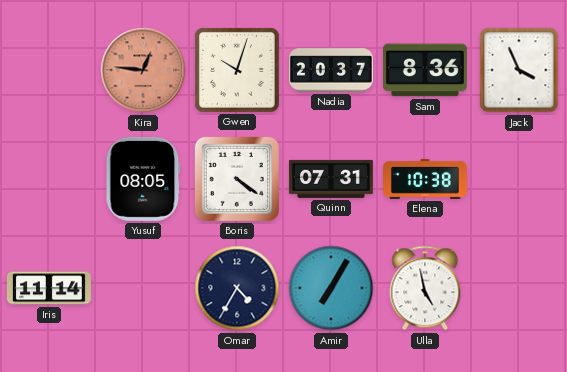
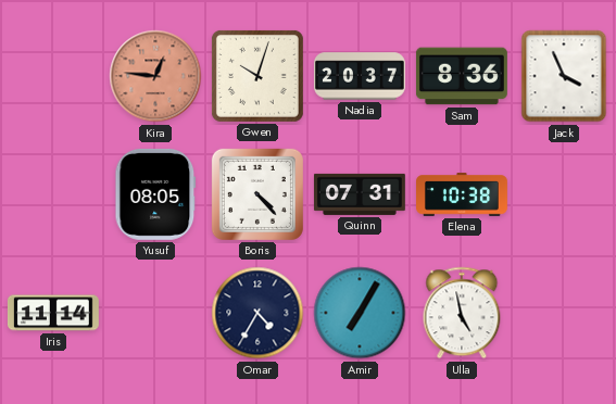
Boris: 4:21 -> 4:23
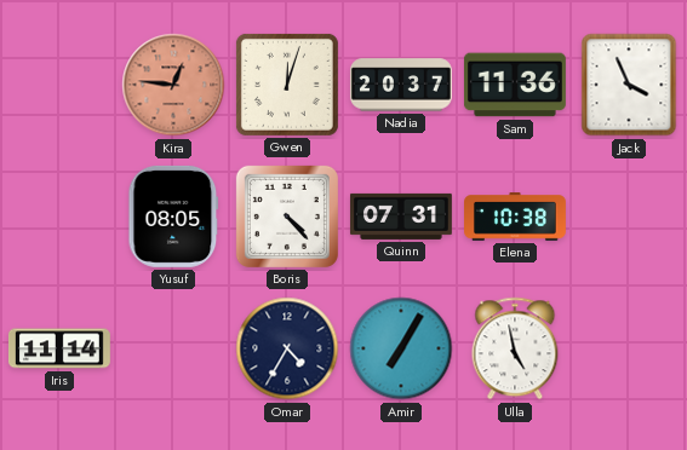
Gwen: 10:03 -> 12:03
Sam: 8:36 -> 11:36
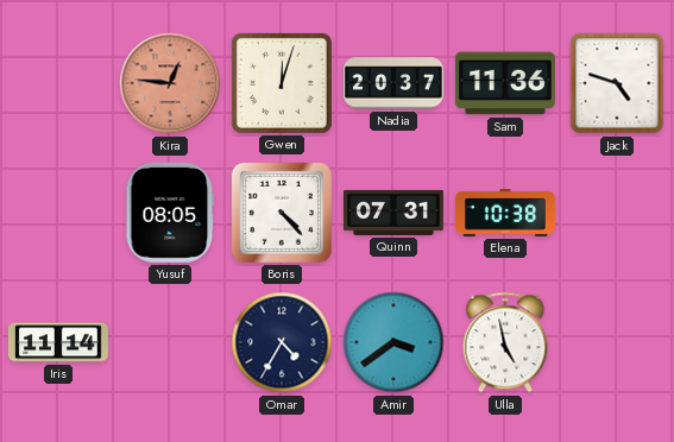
Jack: 3:56 -> 4:48
Amir: 7:05 -> 3:39
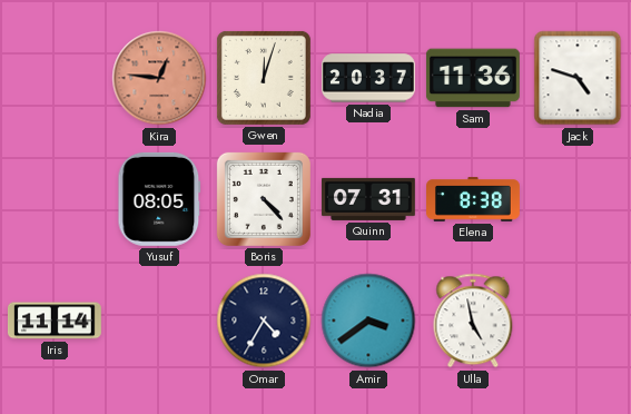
Elena: 10:38 -> 8:38
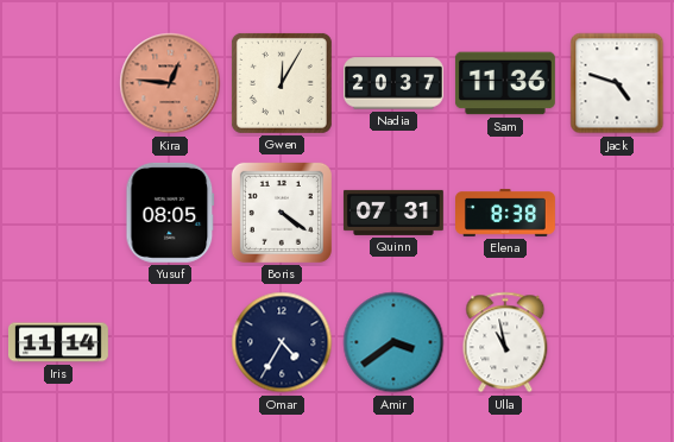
Gwen: 12:03 -> 12:05
Boris: 4:23 -> 4:21
Ulla: 4:58 -> 10:58
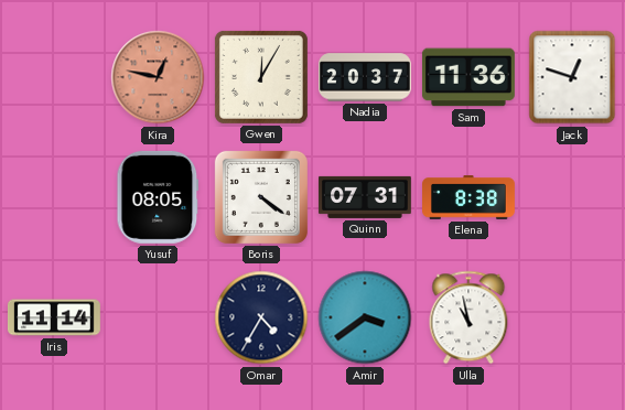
Kira: 12:46 -> 12:47
Jack: 4:48 -> 12:48
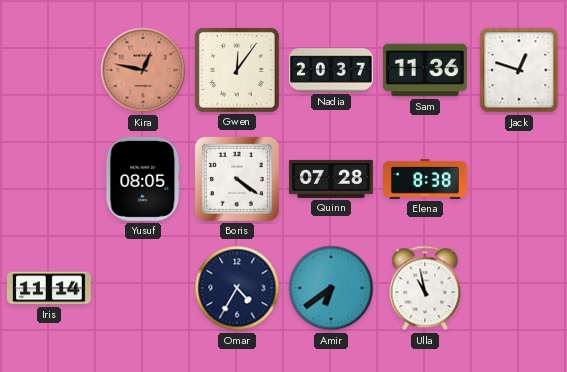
Gwen: 12:05 -> 12:06
Quinn: 07:31 -> 07:28
Amir: 3:39 -> 6:39
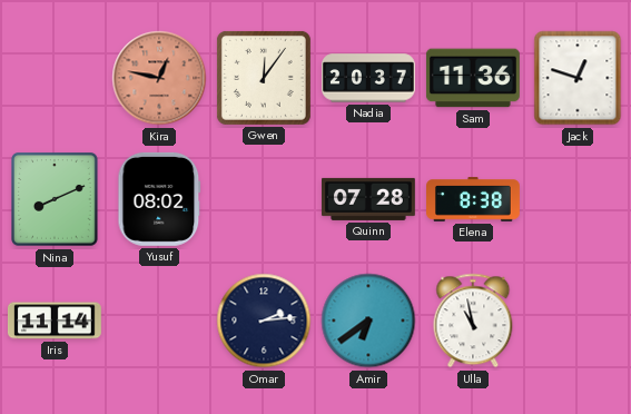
Nina: none -> 8:11
Yusuf: 08:05 -> 08:02
Boris: 4:21 -> none
Omar: 4:35 -> 2:14
